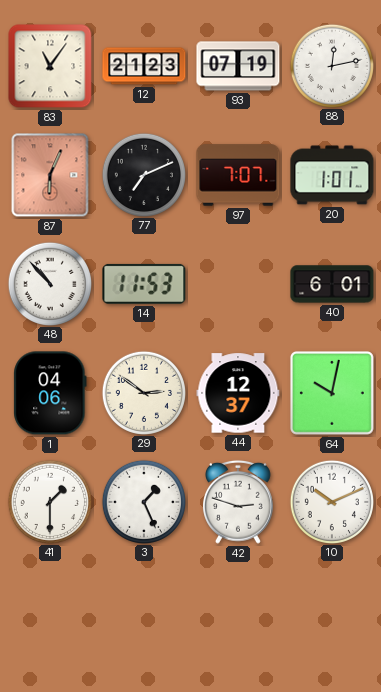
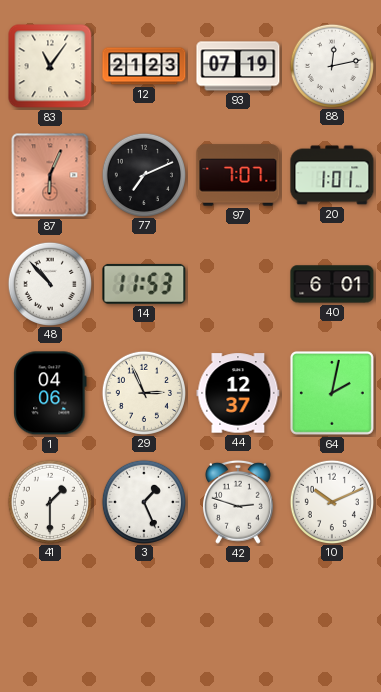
29: 2:51 -> 2:56
64: 10:02 -> 2:02
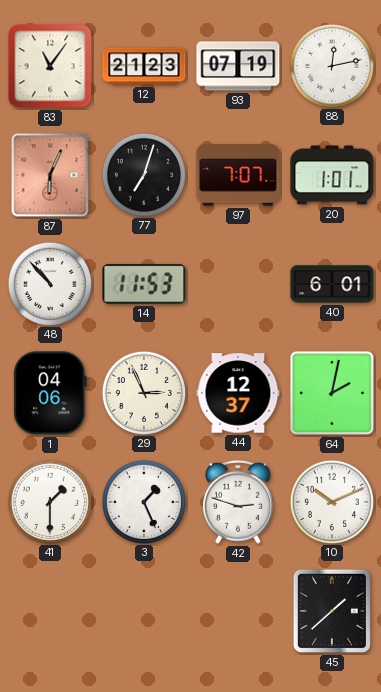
77: 7:11 -> 7:03
45: none -> 1:38
